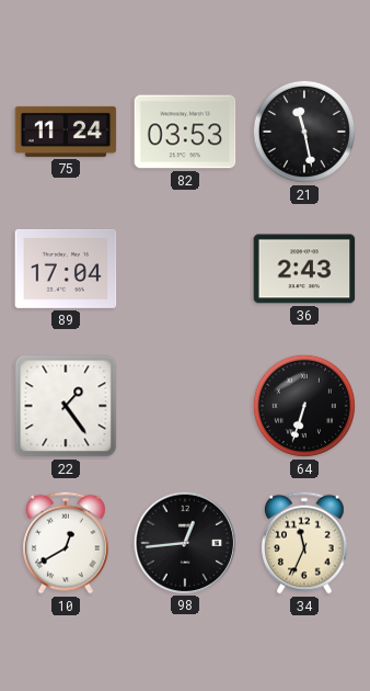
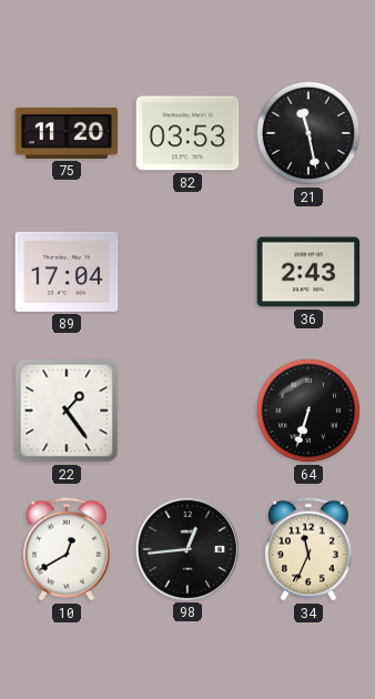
75: 11:24 -> 11:20
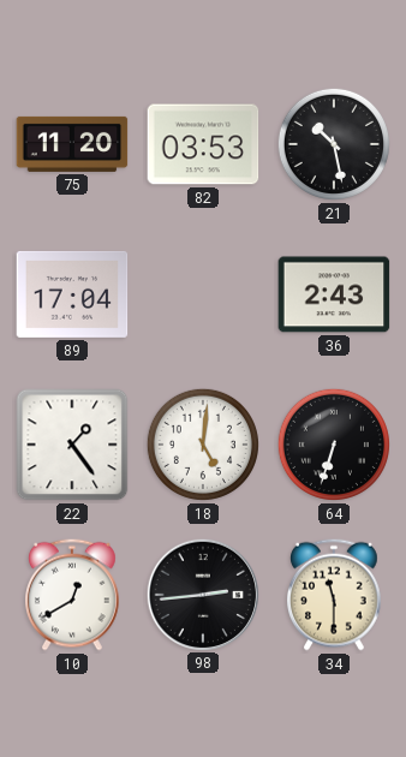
21: 11:28 -> 10:28
18: none -> 5:01
98: 12:44 -> 2:44
34: 11:34 -> 11:30
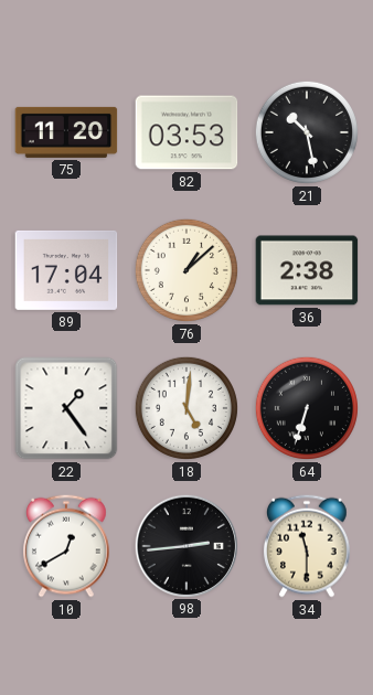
76: none -> 1:08
36: 2:43 -> 2:38
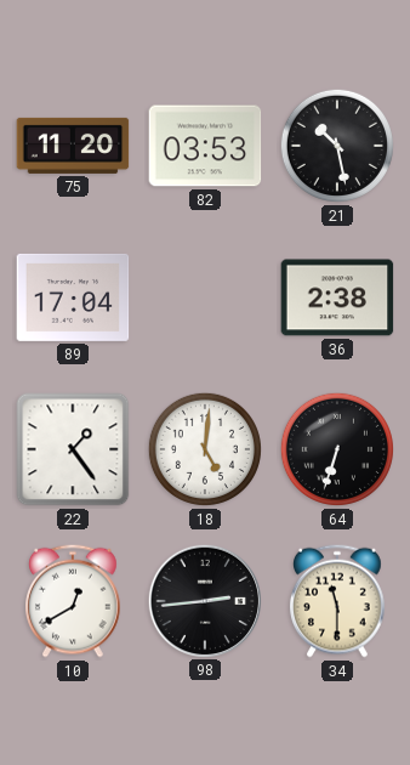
76: 1:08 -> none
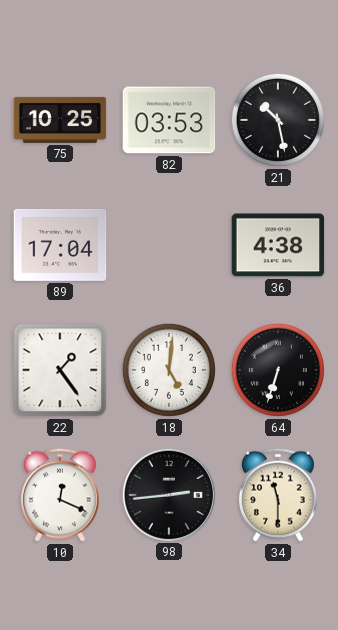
75: 11:20 -> 10:25
36: 2:38 -> 4:38
10: 12:40 -> 12:19
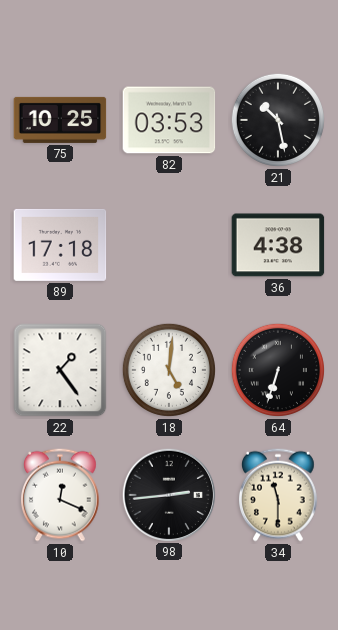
89: 17:04 -> 17:18
